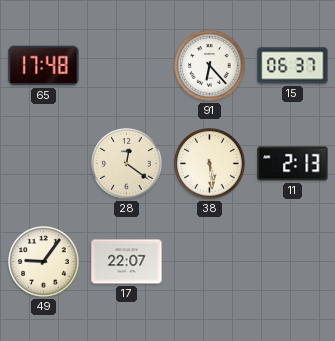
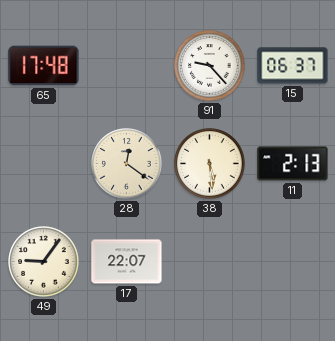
91: 6:23 -> 9:23
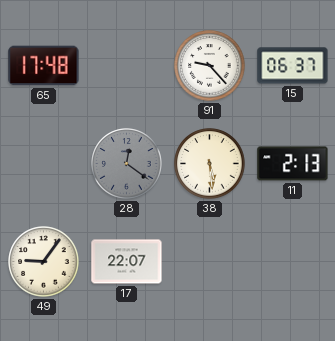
28 dial: cream -> grey
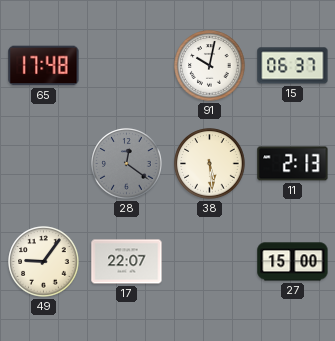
91: 9:23 -> 10:02
27: none -> 15:00
